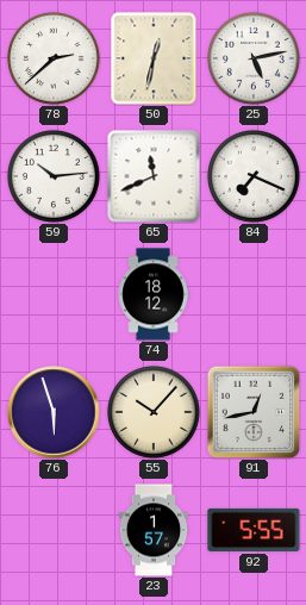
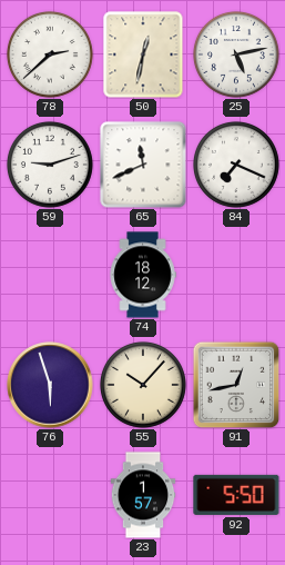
59: 10:14 -> 9:12
92: 5:55 -> 5:50
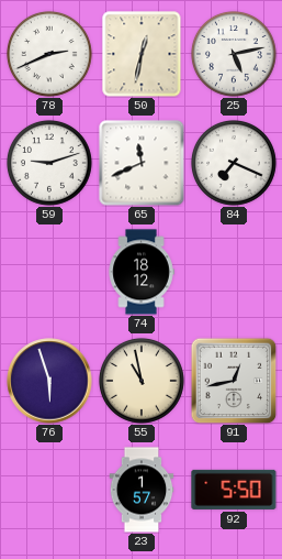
78: 2:38 -> 2:41
55: 10:07 -> 10:58
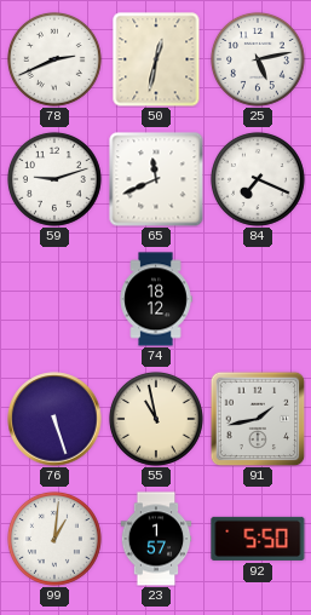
76: 5:57 -> 5:27
91: 12:43 -> 1:43
99: none -> 1:01
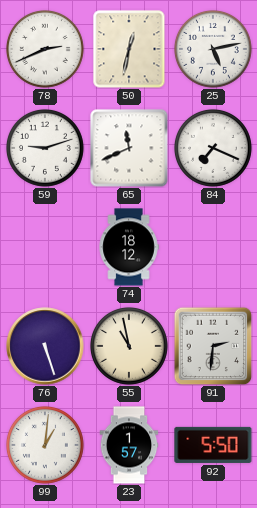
91: 1:43 -> 2:31
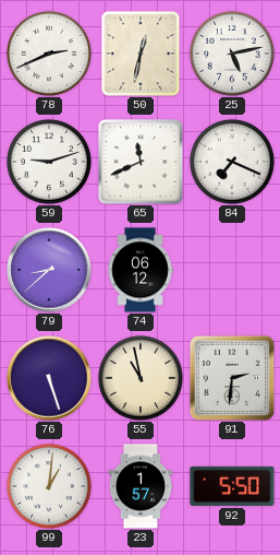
79: none -> 8:38
74: 18:12 -> 06:12
